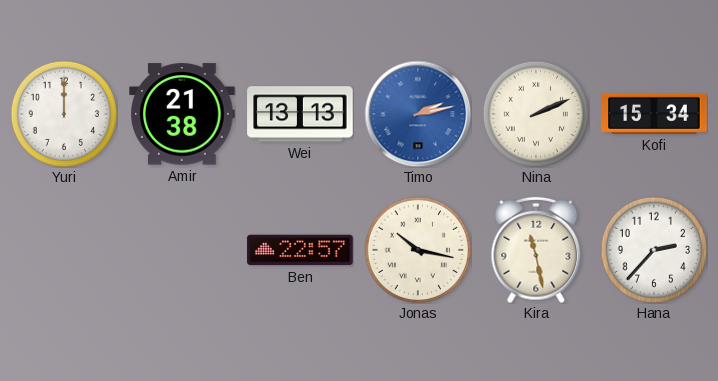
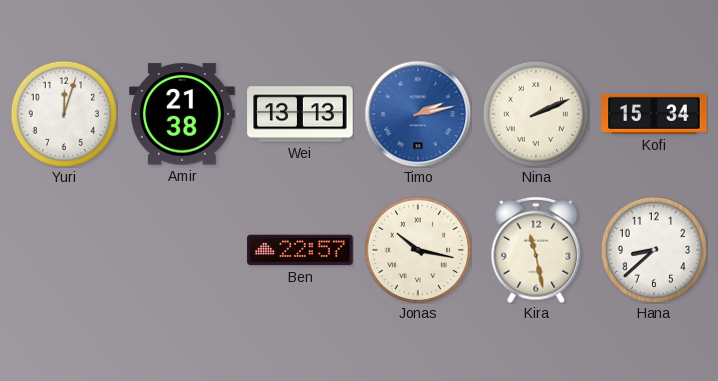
Yuri: 12:00 -> 12:03
Hana: 2:37 -> 8:38
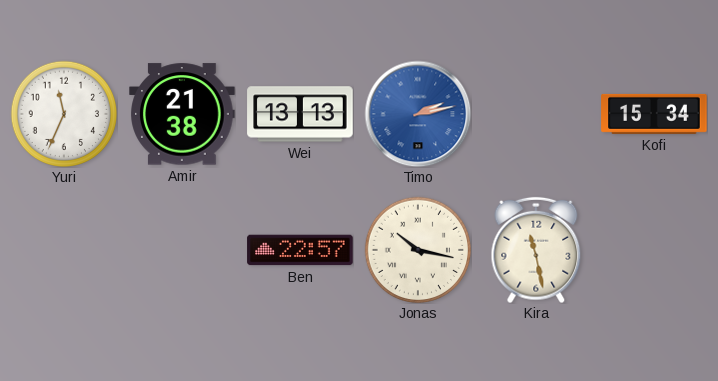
Yuri: 12:03 -> 11:34
Nina: 2:11 -> none
Hana: 8:38 -> none
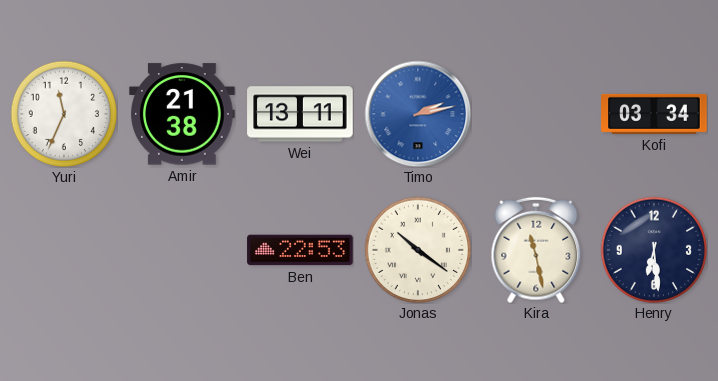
Wei: 13:13 -> 13:11
Kofi: 15:34 -> 03:34
Ben: 22:57 -> 22:53
Jonas: 10:17 -> 10:21
Henry: none -> 6:29
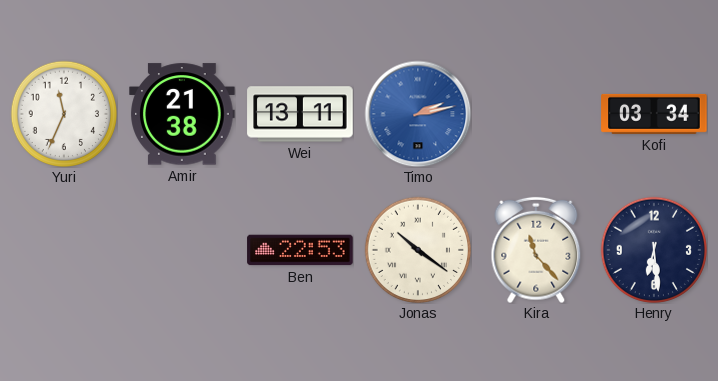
Kira: 11:28 -> 11:23
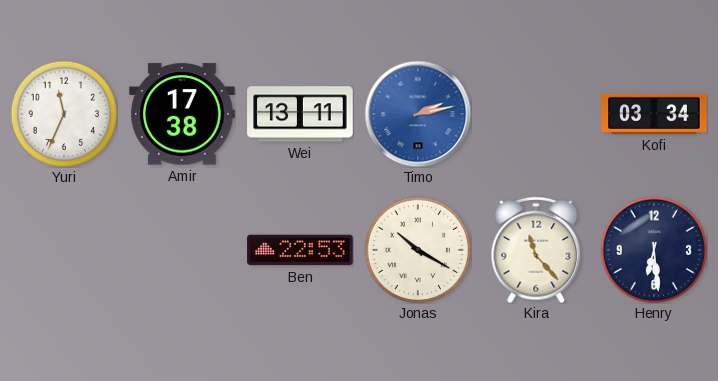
Amir: 21:38 -> 17:38
Jonas: 10:21 -> 10:20
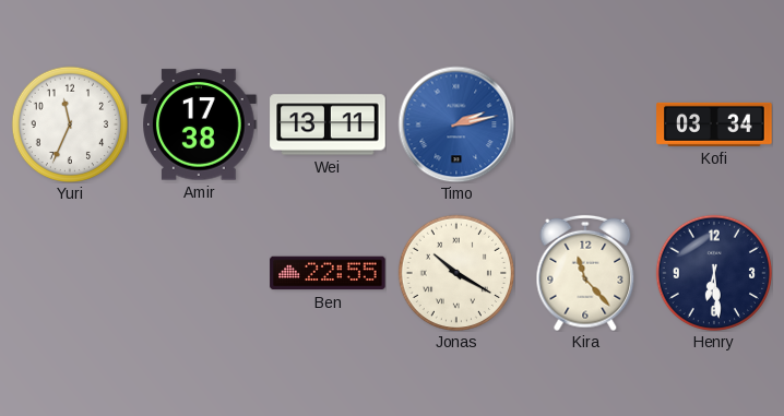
Ben: 22:53 -> 22:55
